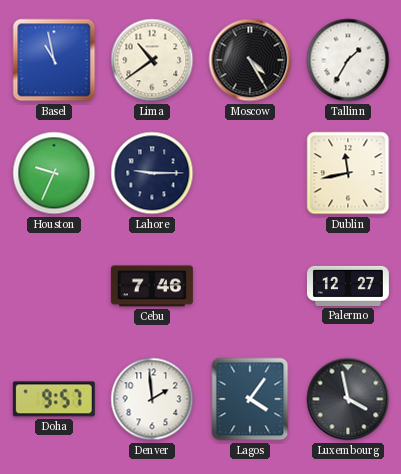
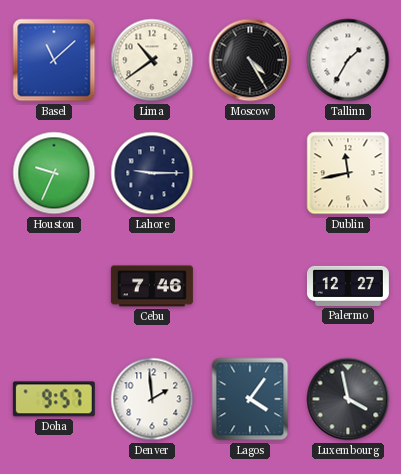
Basel: 10:58 -> 11:08
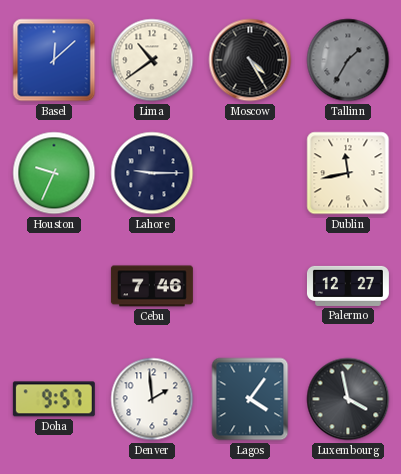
Basel: 11:08 -> 12:08
Tallinn dial: white -> grey
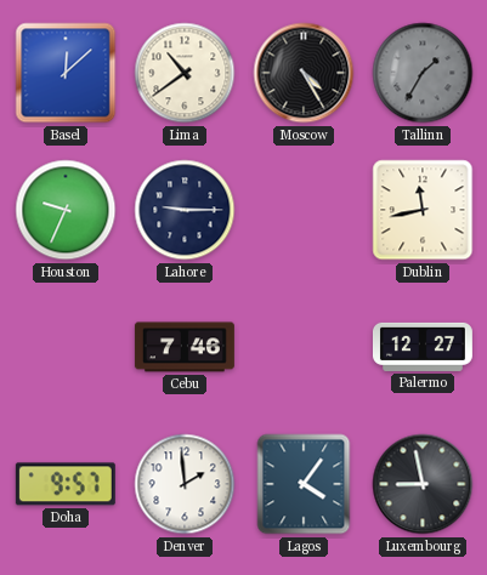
Luxembourg: 3:58 -> 8:58
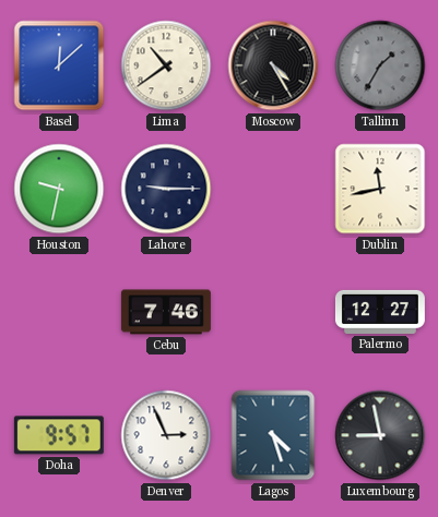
Houston: 9:34 -> 9:32
Denver: 1:59 -> 2:56
Lagos: 4:06 -> 4:27
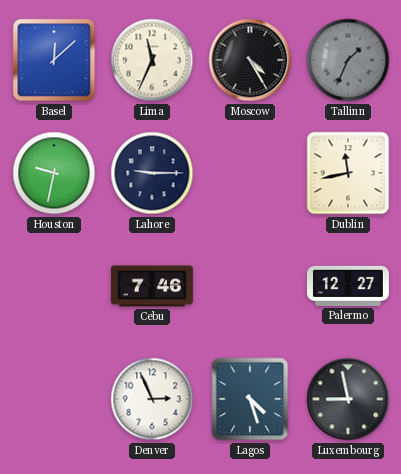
Lima: 10:39 -> 11:34
Tallinn: 1:35 -> 1:34
Doha: 9:57 -> none
